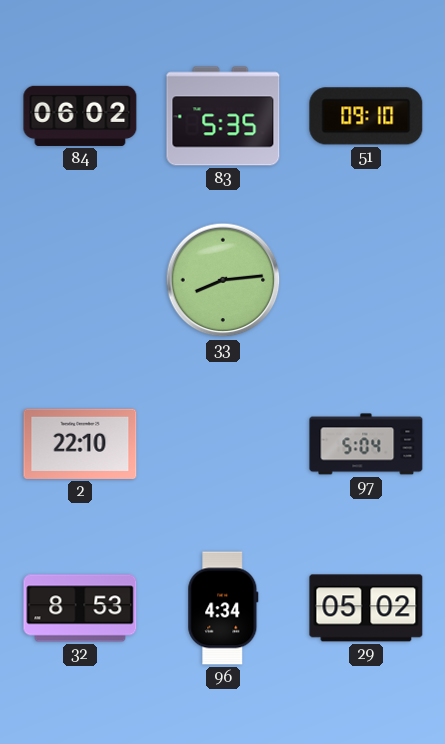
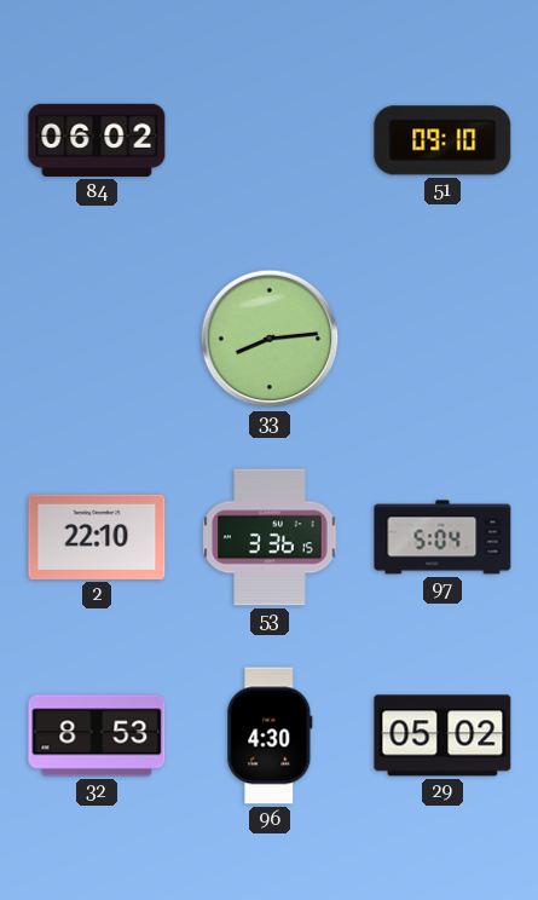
83: 5:35 -> none
53: none -> 3:36
96: 4:34 -> 4:30
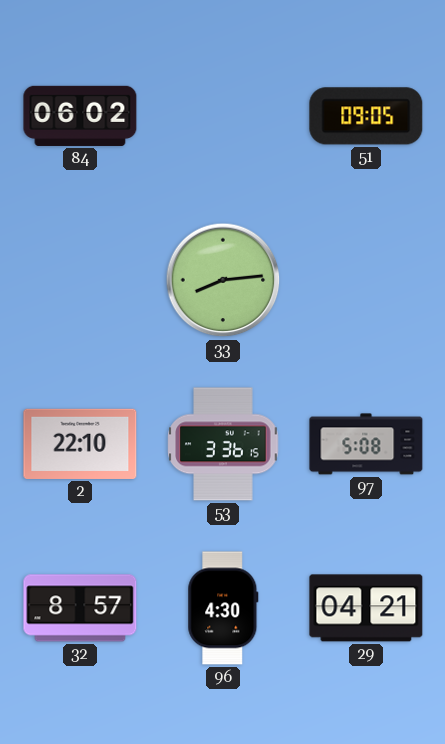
51: 09:10 -> 09:05
97: 5:04 -> 5:08
32: 8:53 -> 8:57
29: 05:02 -> 04:21
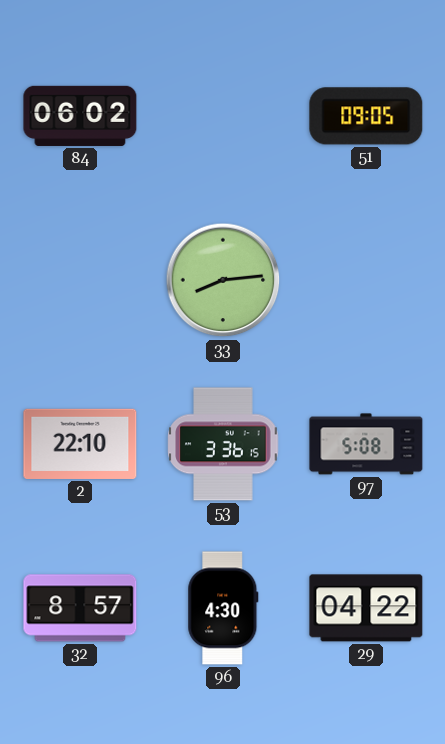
29: 04:21 -> 04:22
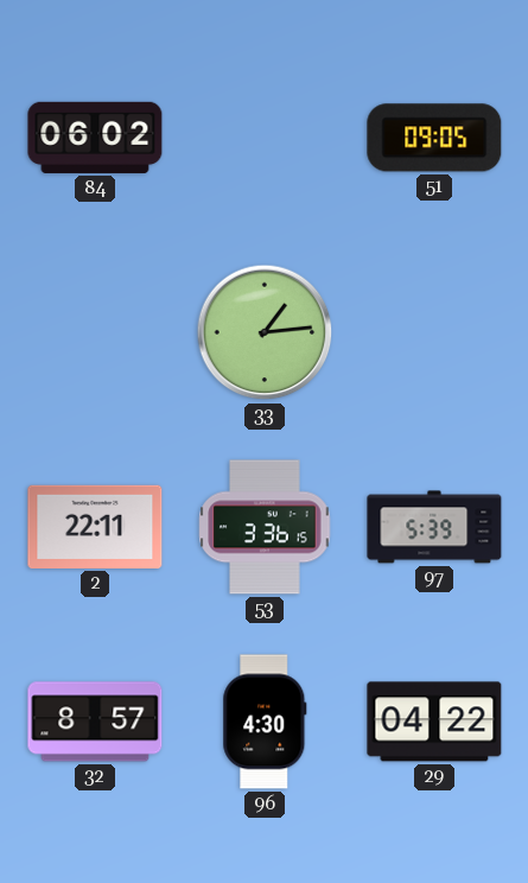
33: 8:14 -> 1:14
2: 22:10 -> 22:11
97: 5:08 -> 5:39
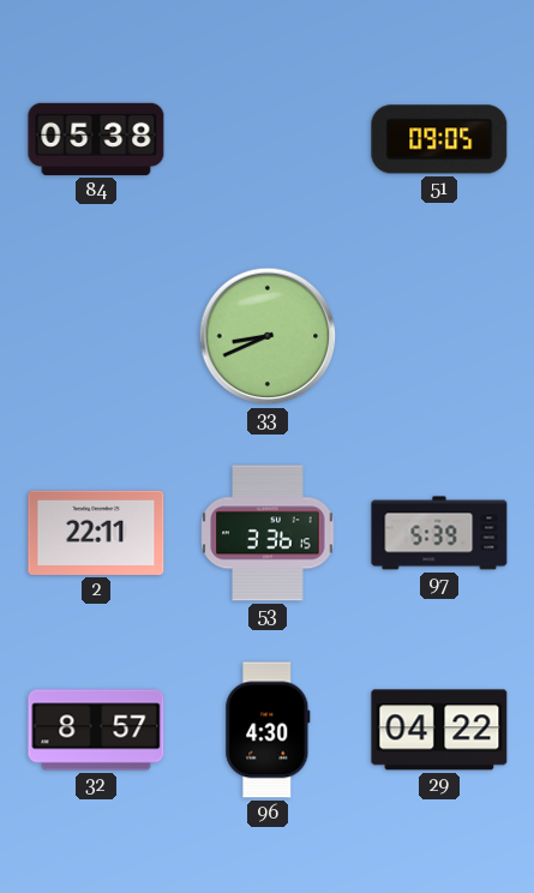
84: 06:02 -> 05:38
33: 1:14 -> 8:41
